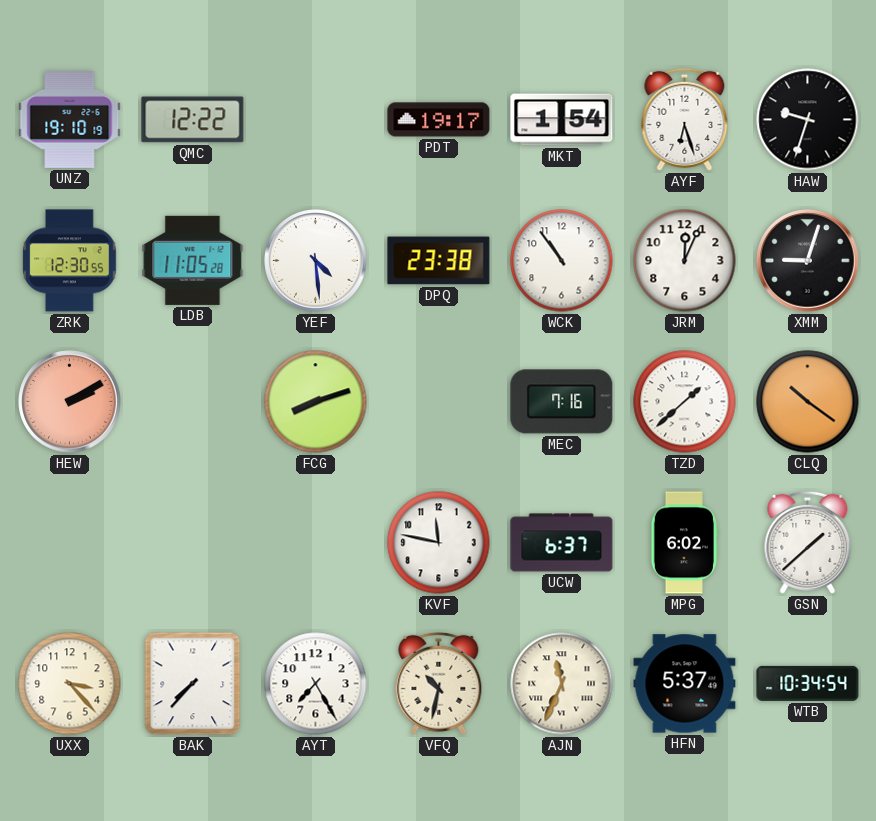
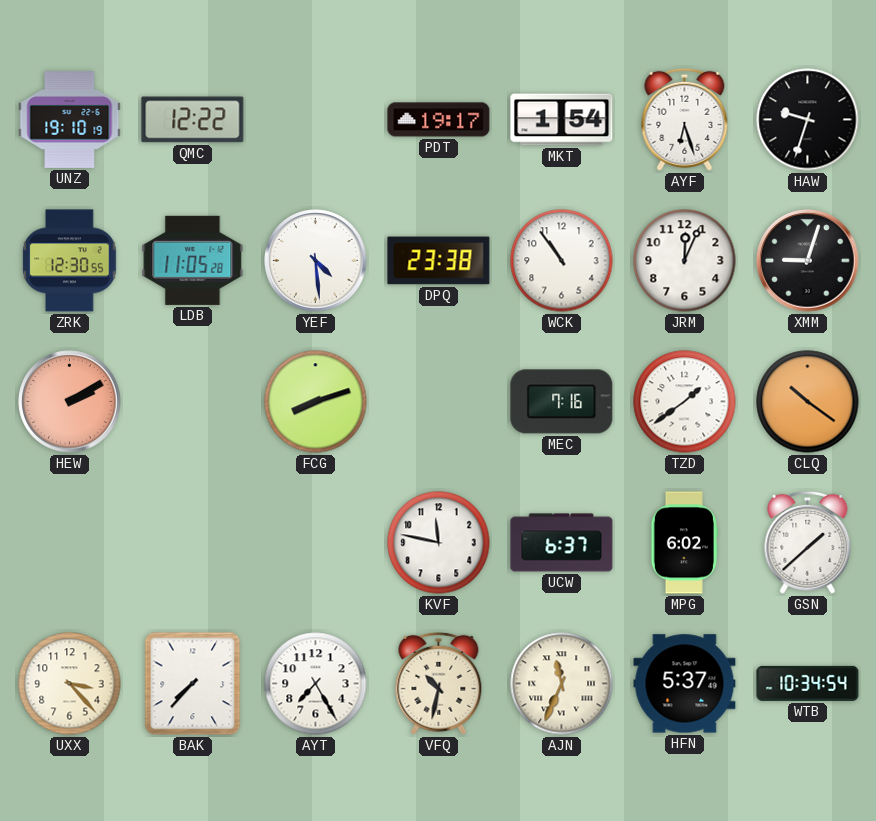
TZD: 1:38 -> 1:39
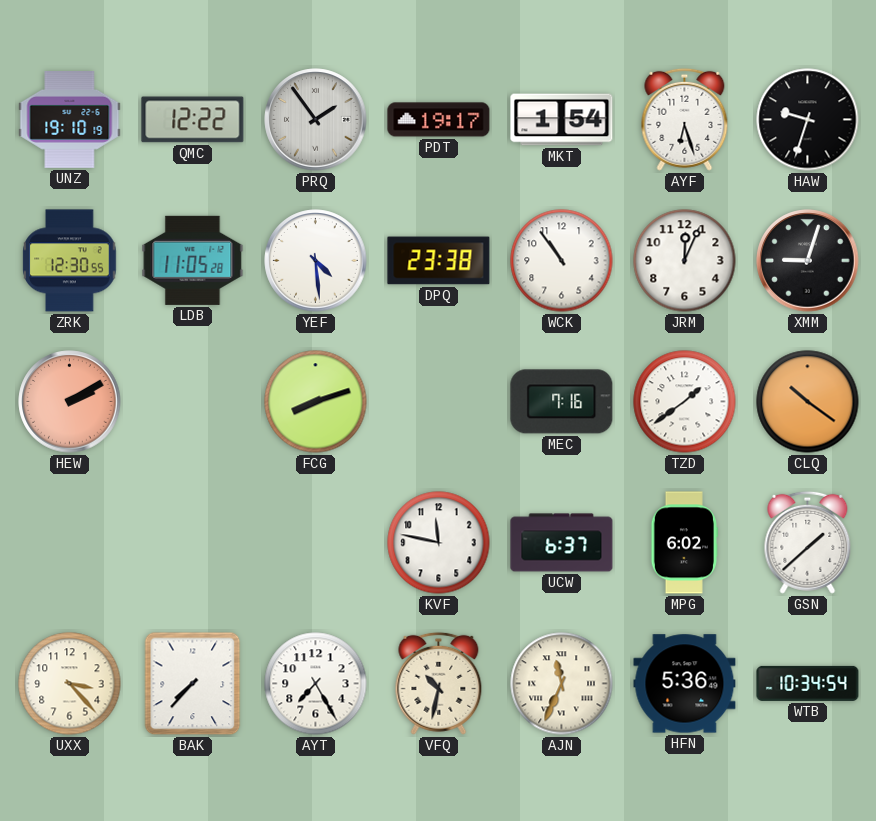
PRQ: none -> 1:54
HFN: 5:37 -> 5:36
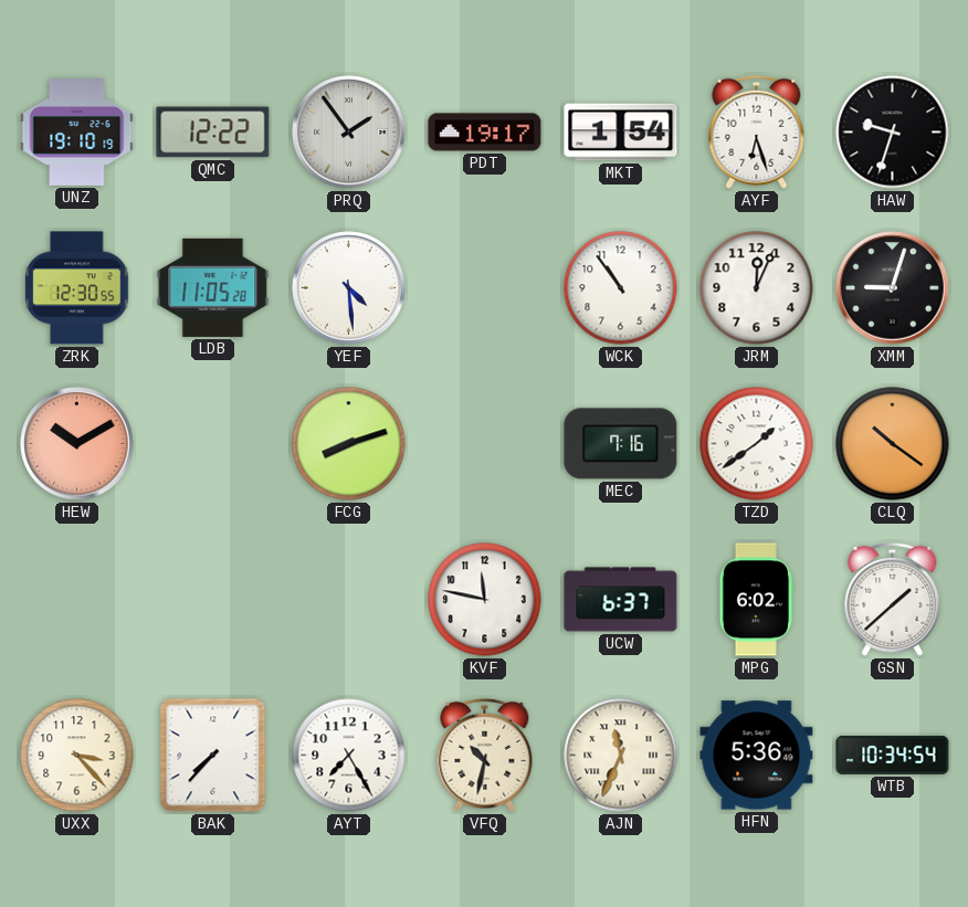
DPQ: 23:38 -> none
HEW: 2:10 -> 10:10
